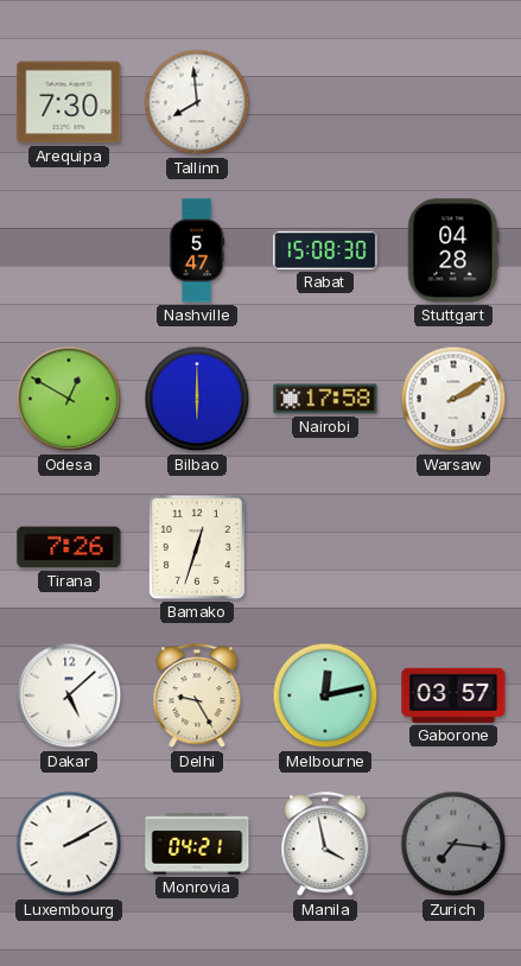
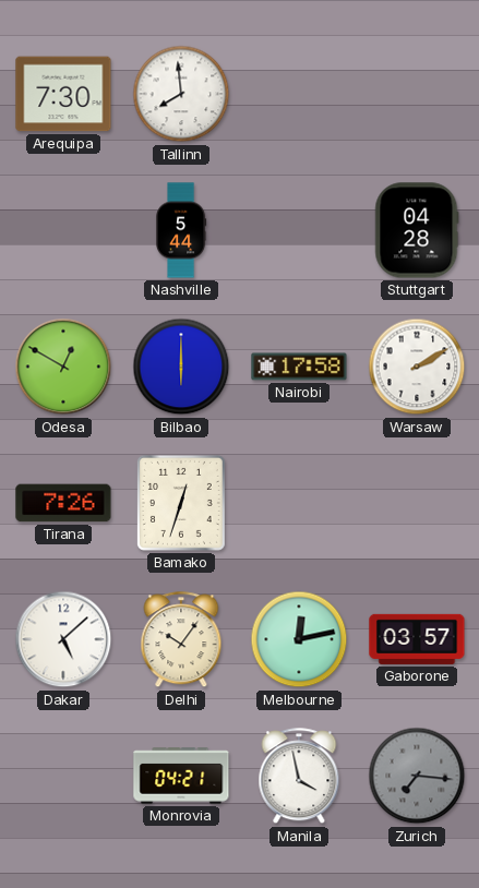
Nashville: 5:47 -> 5:44
Rabat: 15:08 -> none
Delhi: 9:25 -> 10:06
Luxembourg: 2:10 -> none
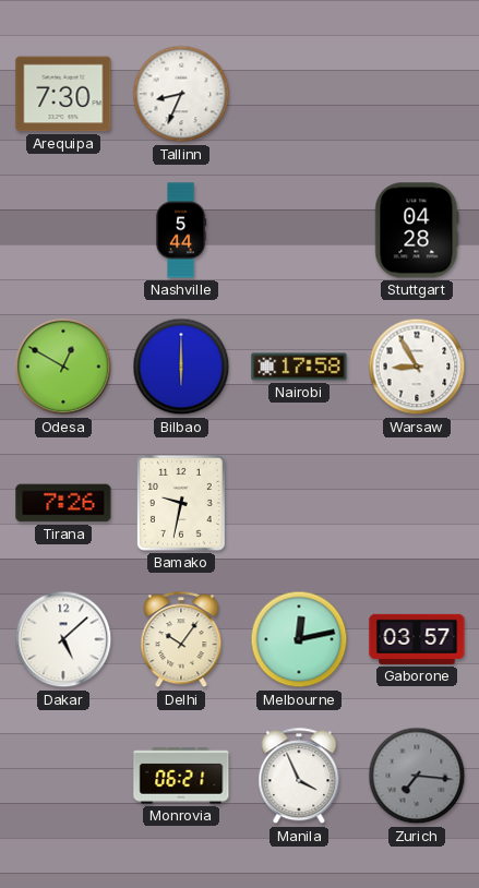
Tallinn: 7:59 -> 8:34
Warsaw: 2:10 -> 8:55
Bamako: 12:33 -> 9:32
Monrovia: 04:21 -> 06:21
Manila: 3:58 -> 3:56
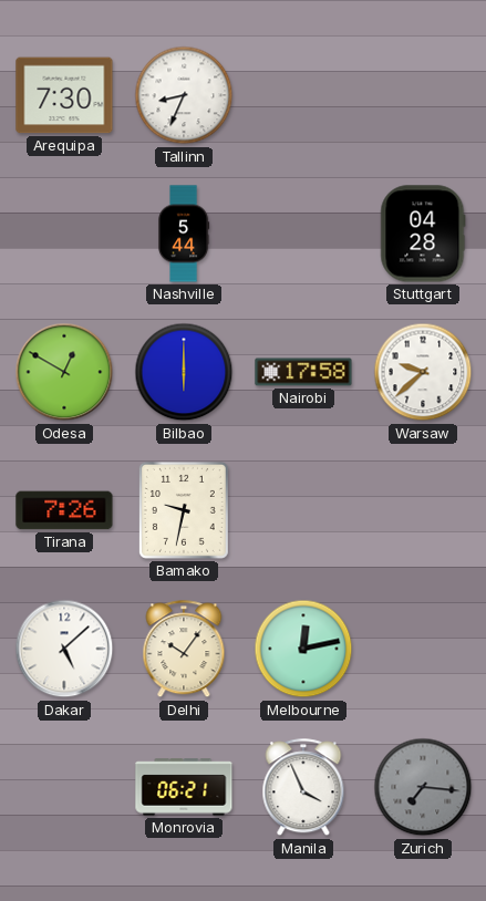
Warsaw: 8:55 -> 9:38
Gaborone: 03:57 -> none
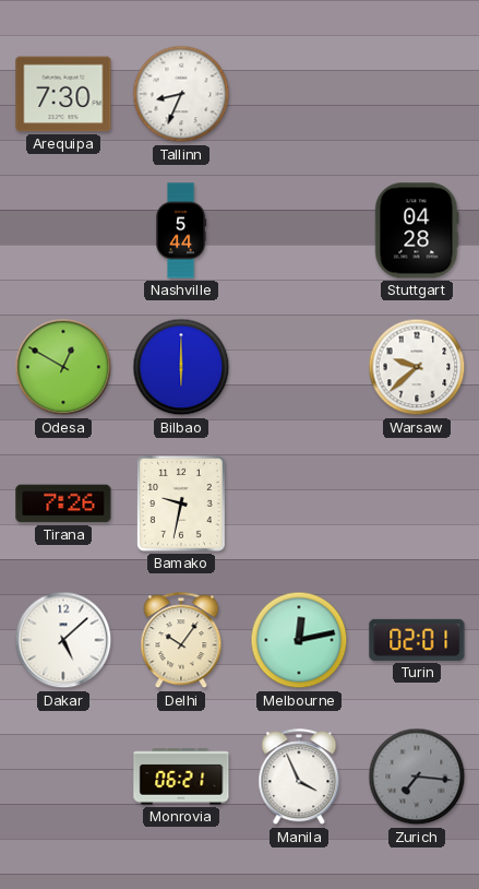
Nairobi: 17:58 -> none
Turin: none -> 02:01
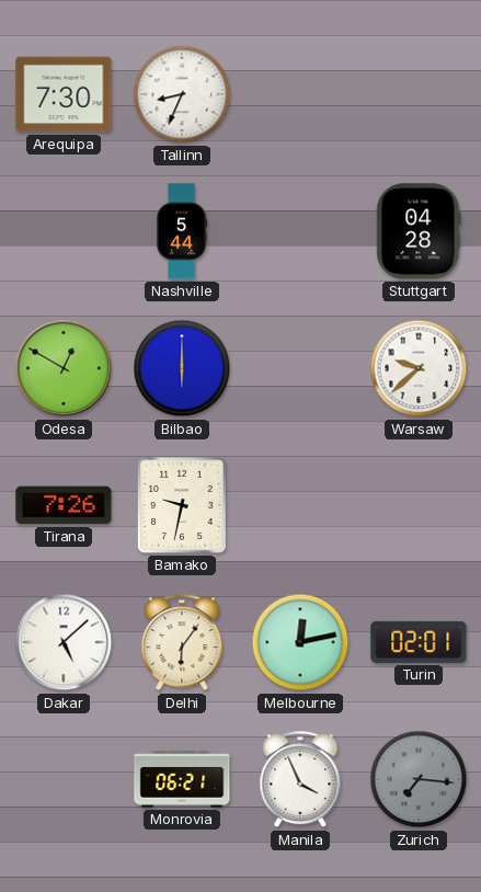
Delhi: 10:06 -> 6:06
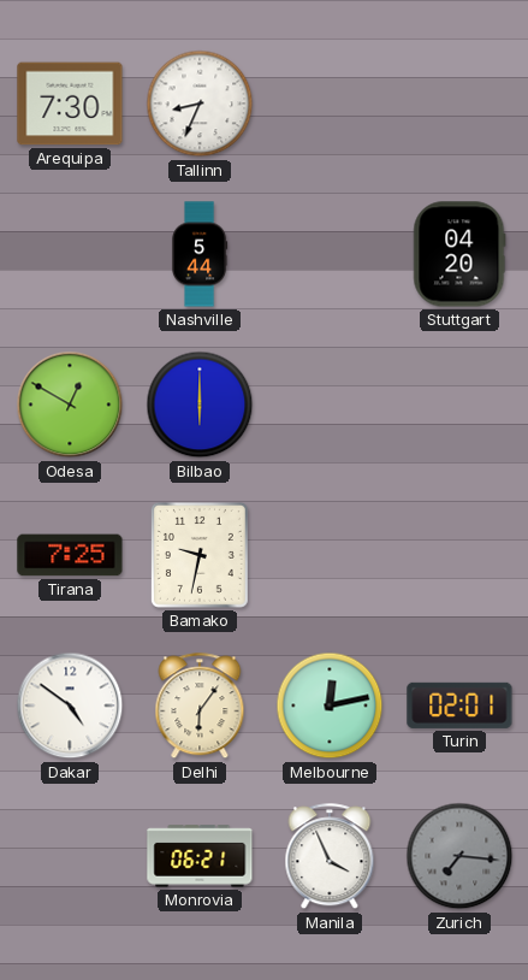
Stuttgart: 04:28 -> 04:20
Warsaw: 9:38 -> none
Tirana: 7:26 -> 7:25
Dakar: 5:08 -> 4:51
